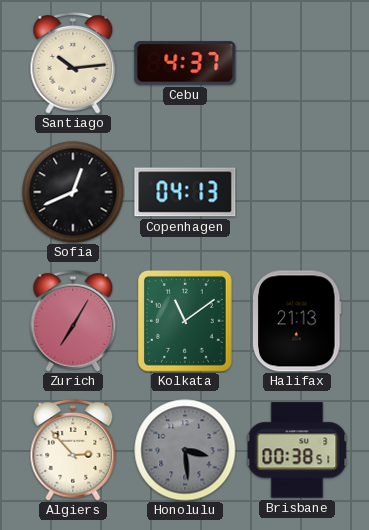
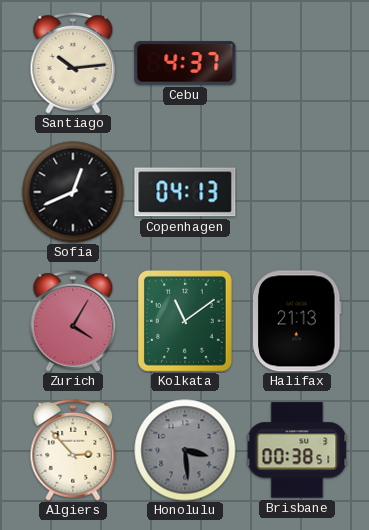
Zurich: 7:05 -> 4:05
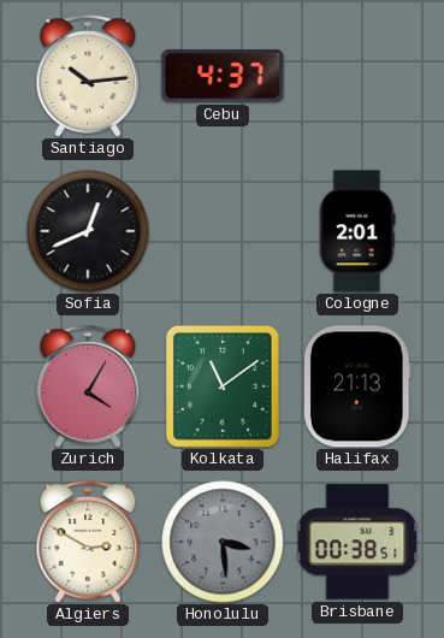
Copenhagen: 04:13 -> none
Cologne: none -> 2:01
Algiers: 2:53 -> 2:50
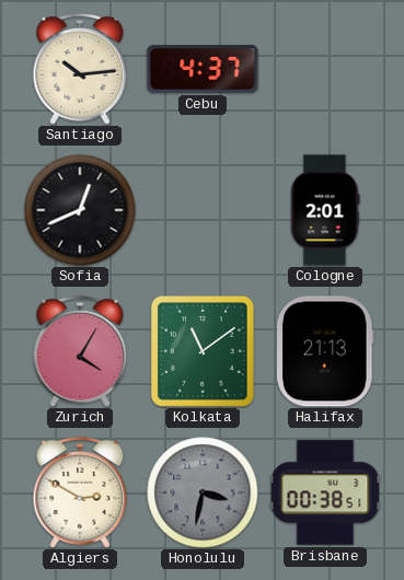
Honolulu: 3:29 -> 3:32
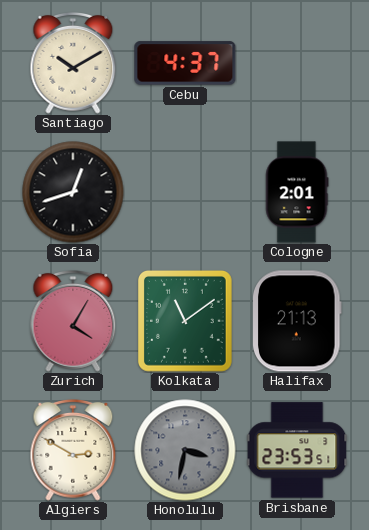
Santiago: 10:14 -> 10:10
Sofia: 12:41 -> 12:42
Brisbane: 00:38 -> 23:53
